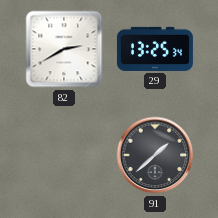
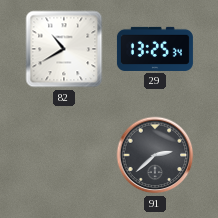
82: 2:40 -> 10:40
91: 1:38 -> 2:38
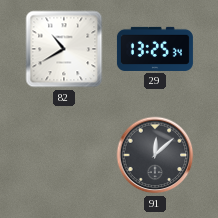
91: 2:38 -> 12:08
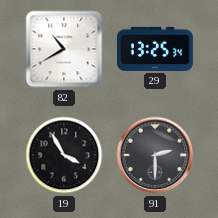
19: none -> 3:55
91: 12:08 -> 2:30
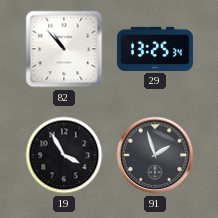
82: 10:40 -> 10:53
91: 2:30 -> 1:57
